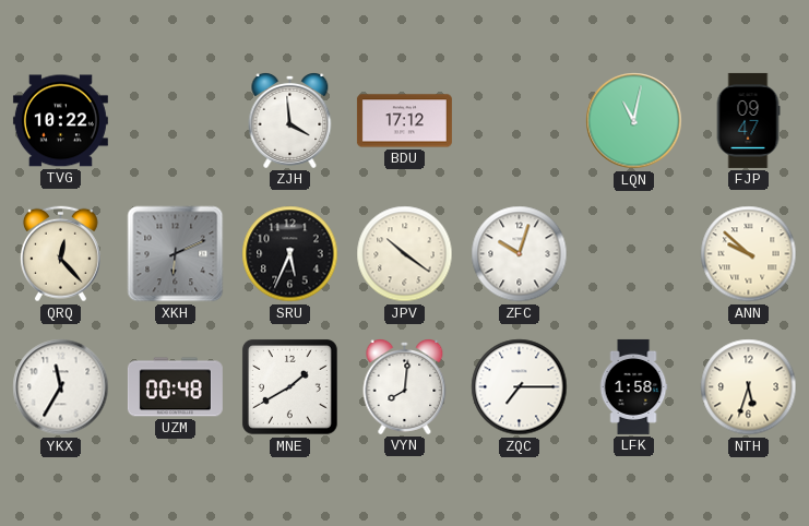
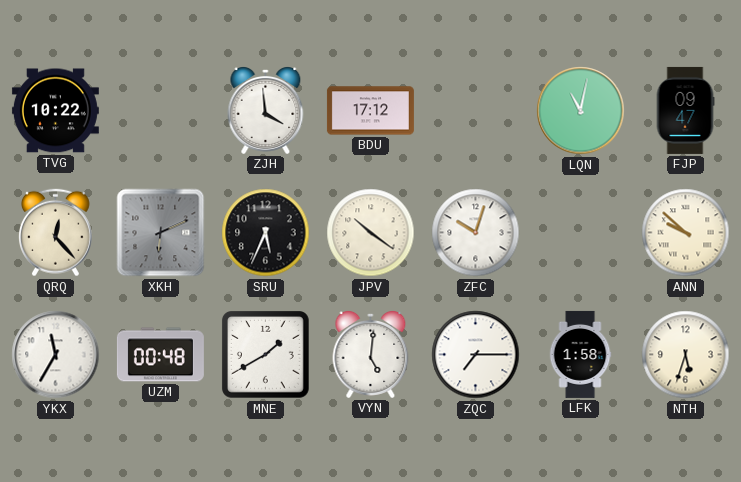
VYN: 8:01 -> 5:01
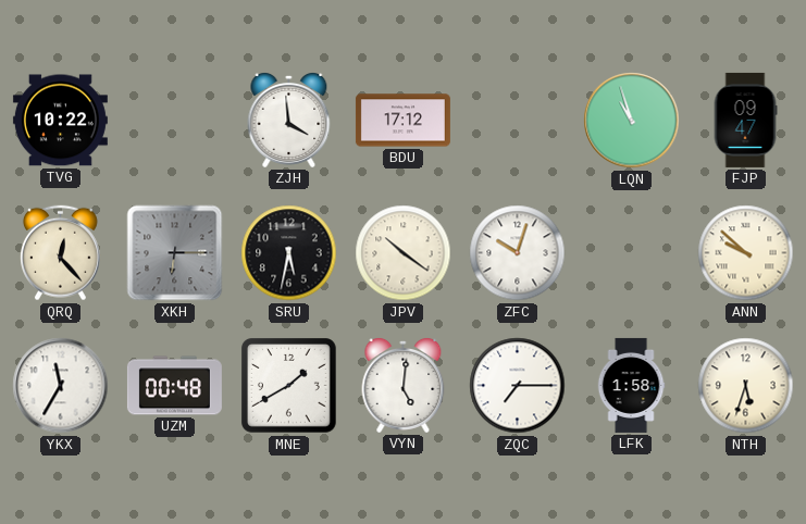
LQN: 11:02 -> 10:57
XKH: 6:11 -> 6:15
SRU: 5:34 -> 5:32
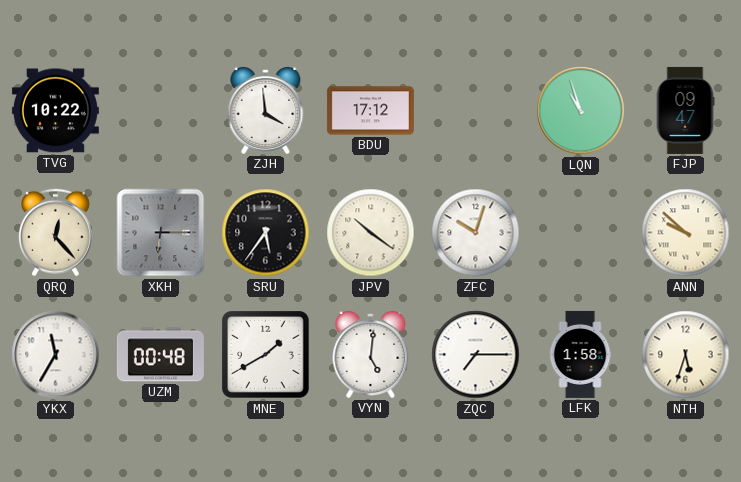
SRU: 5:32 -> 5:36
